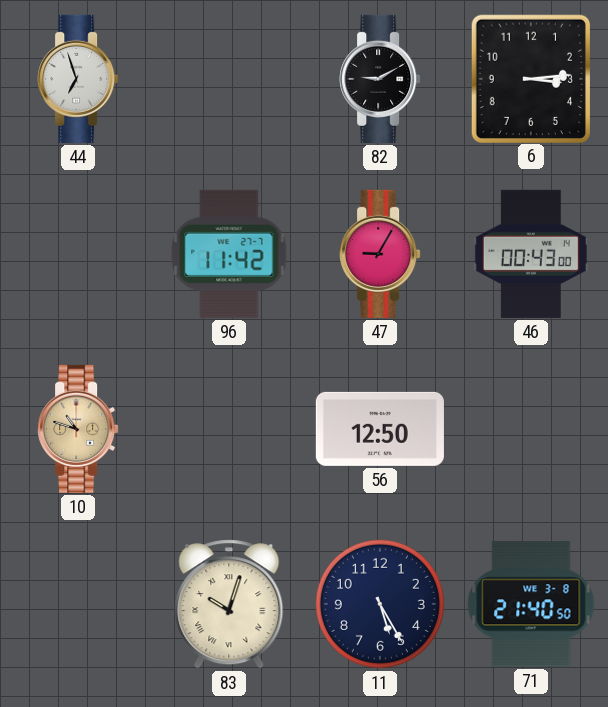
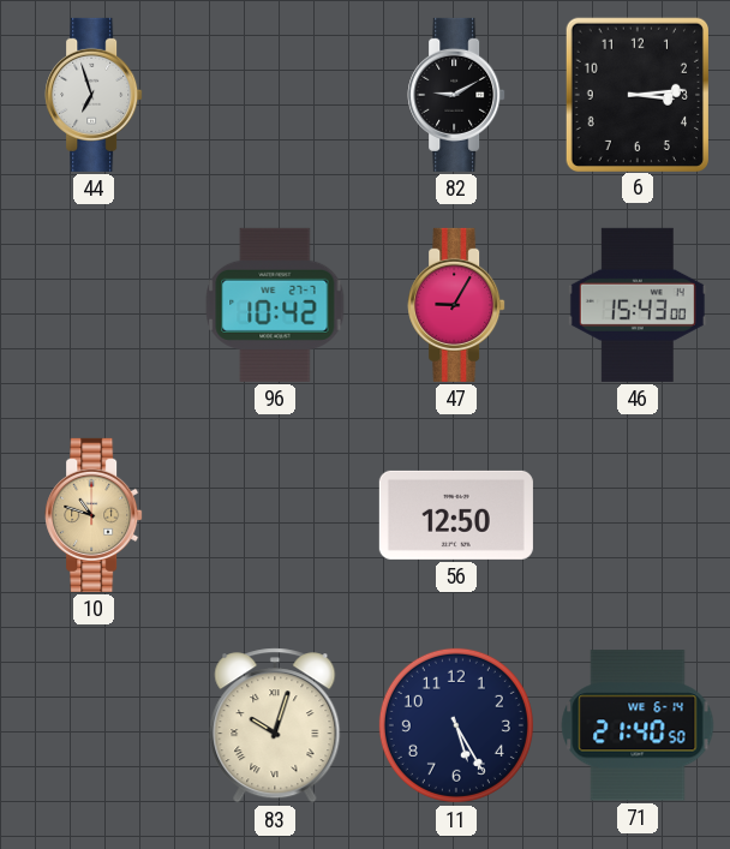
96: 11:42 -> 10:42
46: 00:43 -> 15:43
71 date: WE 3-8 -> WE 6-14
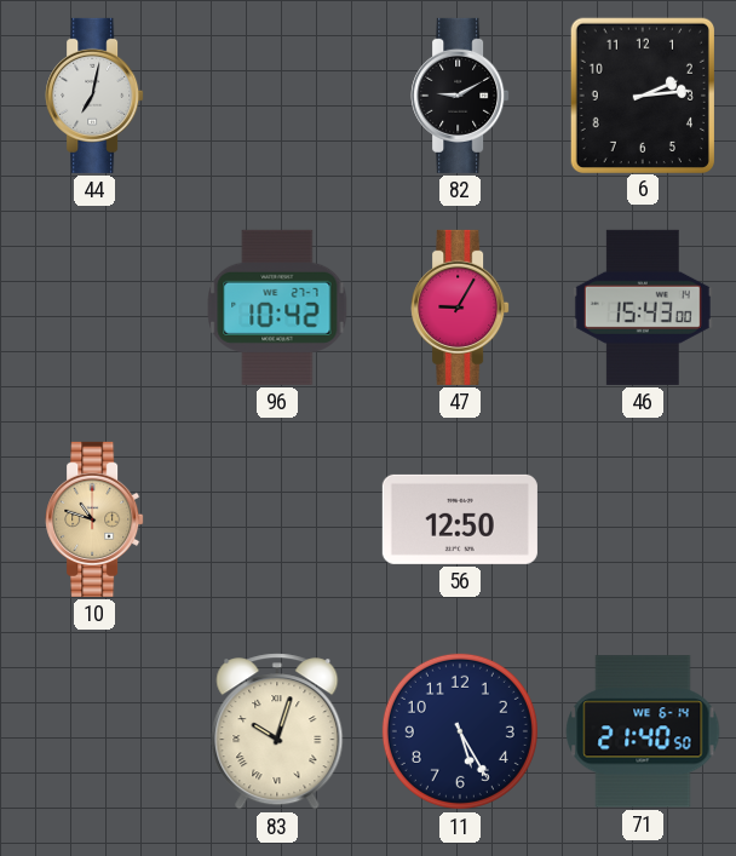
44: 6:57 -> 7:02
6: 3:14 -> 2:14
